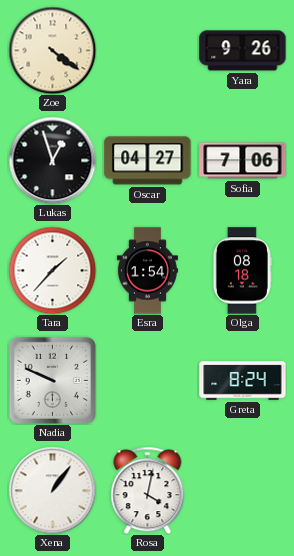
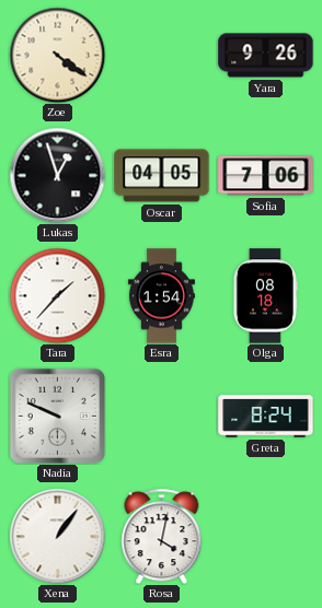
Oscar: 04:27 -> 04:05
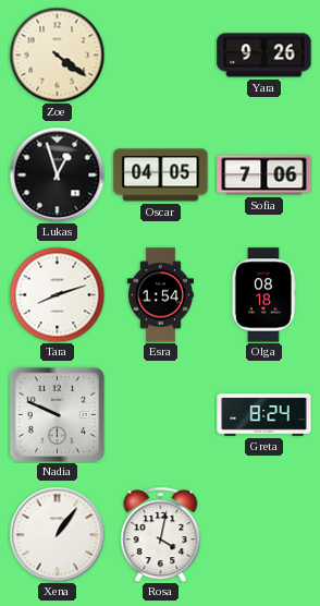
Tara: 1:37 -> 8:12
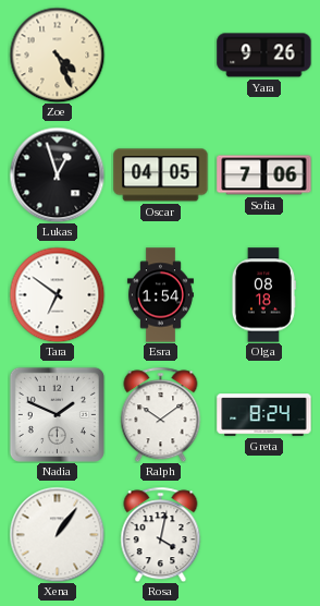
Zoe: 4:21 -> 4:26
Tara: 8:12 -> 6:51
Nadia: 9:49 -> 1:49
Ralph: none -> 10:09
